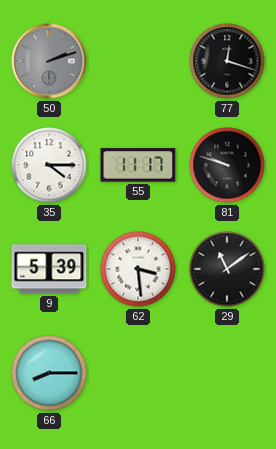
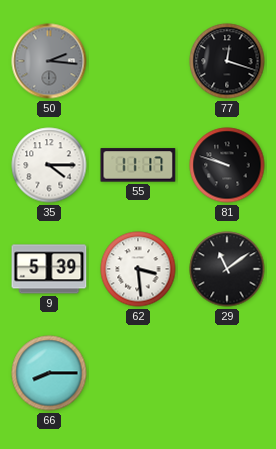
50: 2:12 -> 2:16
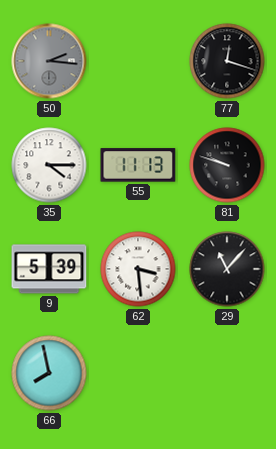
55: 11:17 -> 11:13
29: 11:09 -> 11:07
66: 8:15 -> 7:58
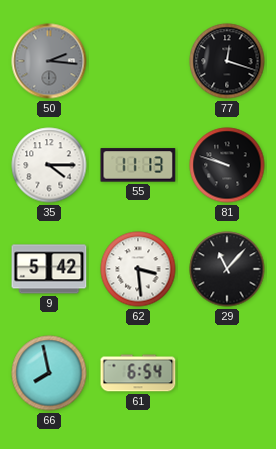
9: 5:39 -> 5:42
61: none -> 6:54
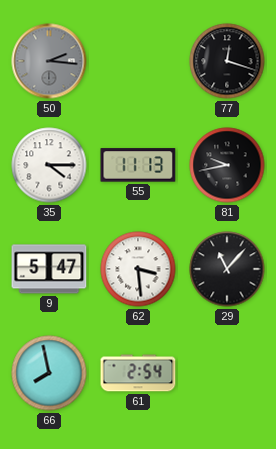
81: 9:48 -> 9:43
9: 5:42 -> 5:47
61: 6:54 -> 2:54
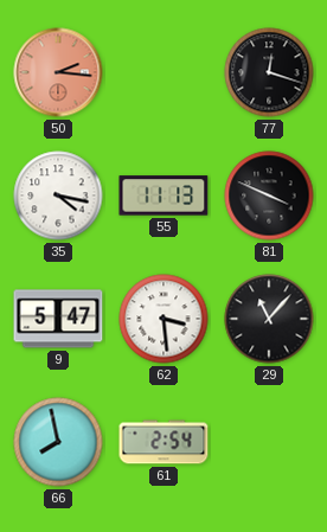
50 dial: grey -> salmon
35: 4:15 -> 4:17
81: 9:43 -> 3:49
